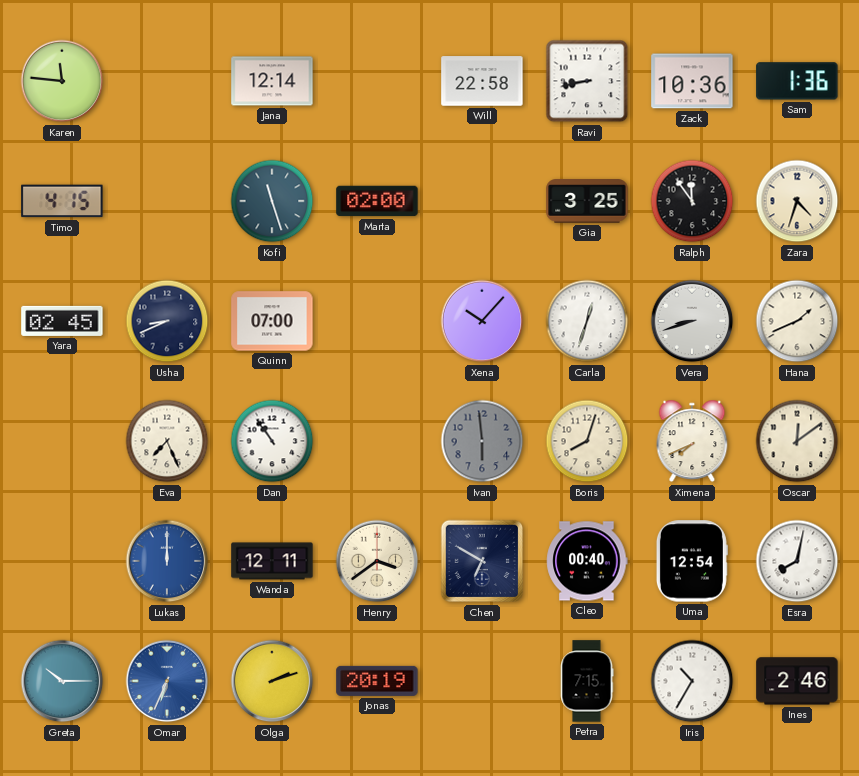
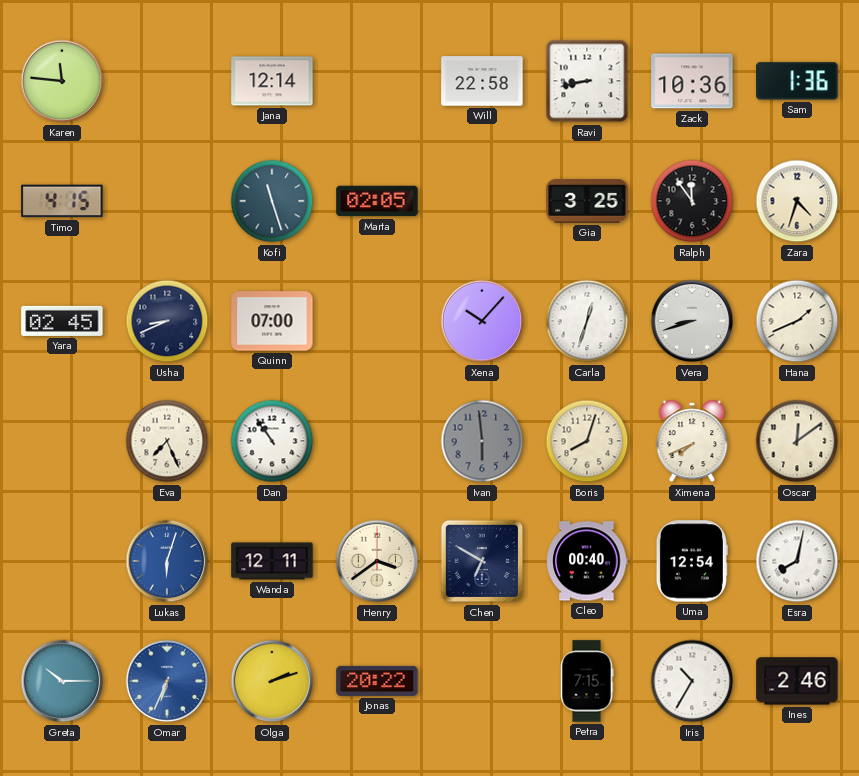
Marta: 02:00 -> 02:05
Lukas: 12:00 -> 6:03
Jonas: 20:19 -> 20:22
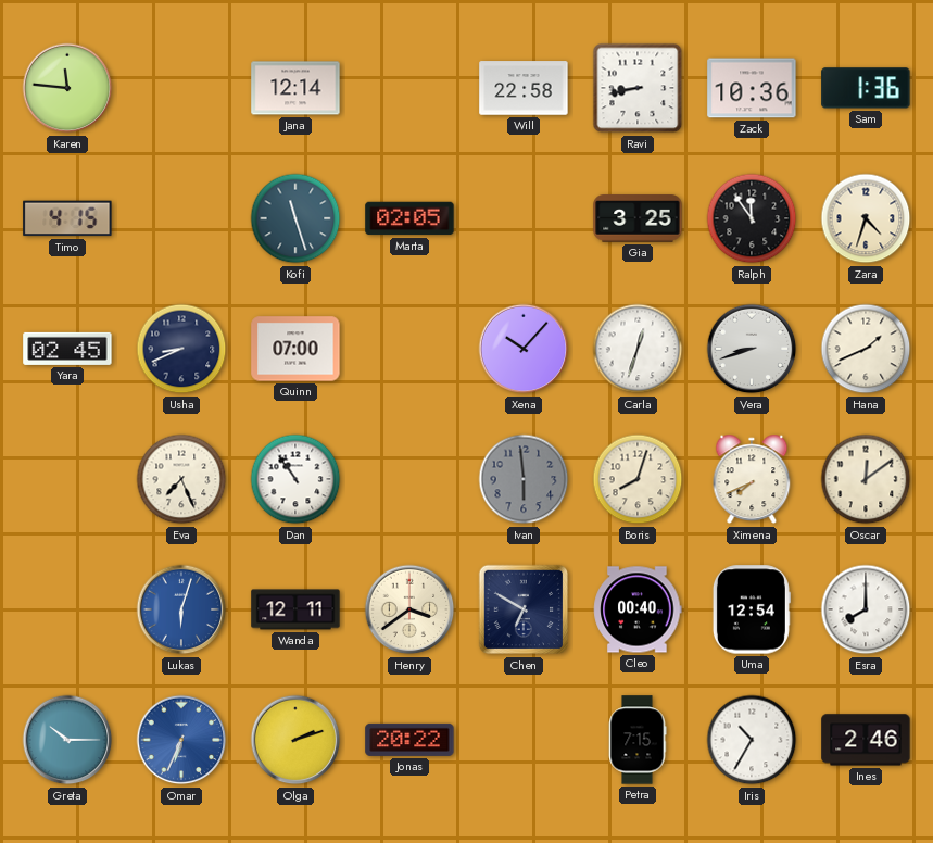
Esra: 8:02 -> 8:00
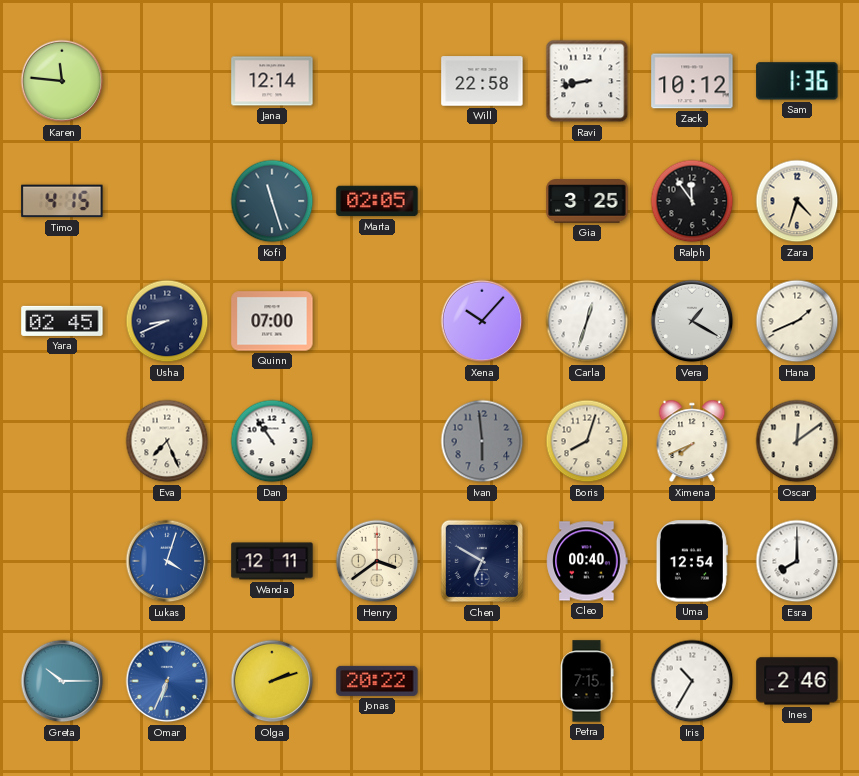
Zack: 10:36 -> 10:12
Vera: 8:42 -> 1:20
Lukas: 6:03 -> 4:03
